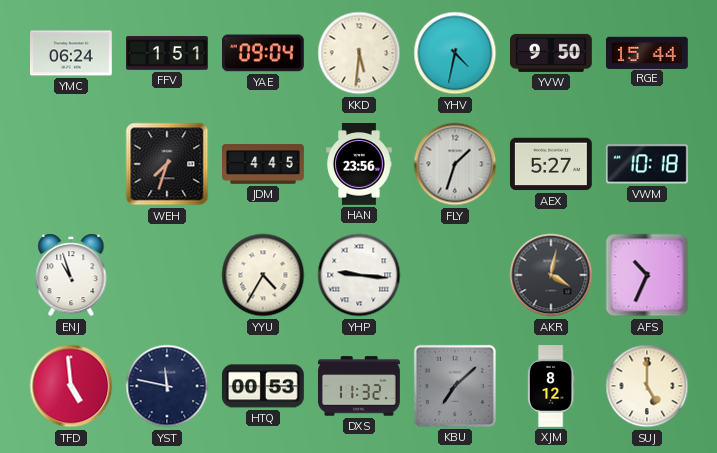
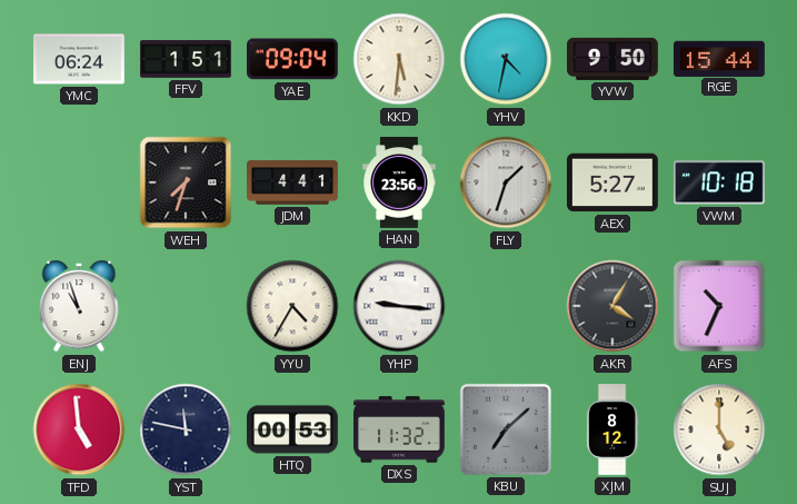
JDM: 4:45 -> 4:41
AKR: 4:02 -> 4:05
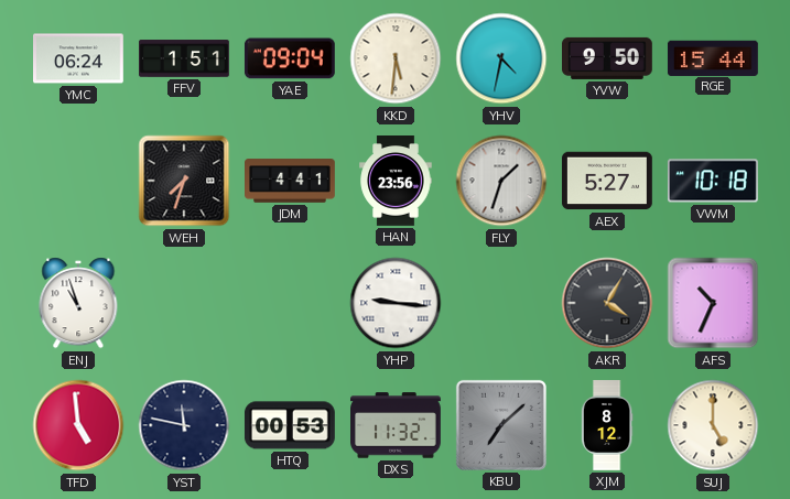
YYU: 4:35 -> none
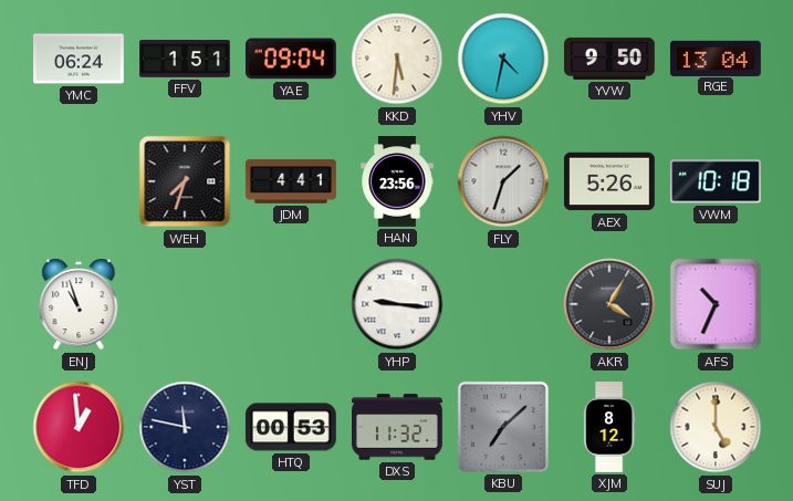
RGE: 15:44 -> 13:04
AEX: 5:27 -> 5:26
TFD: 4:59 -> 12:59
